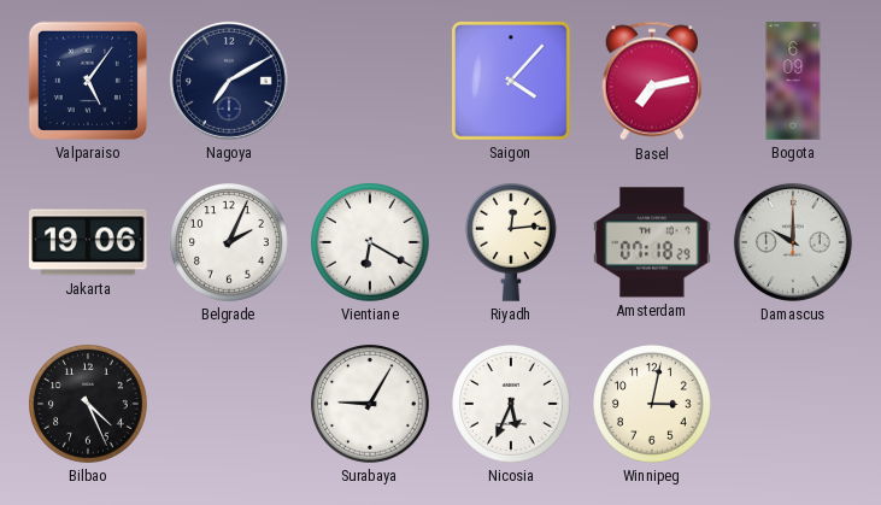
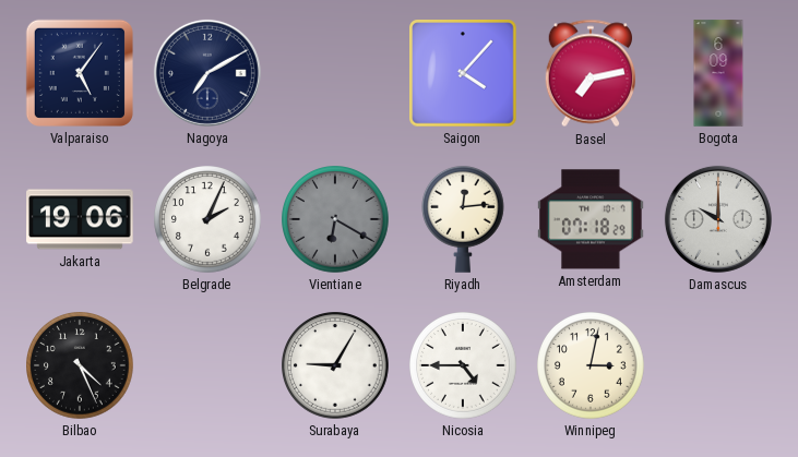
Vientiane dial: white -> grey
Nicosia: 5:34 -> 4:45
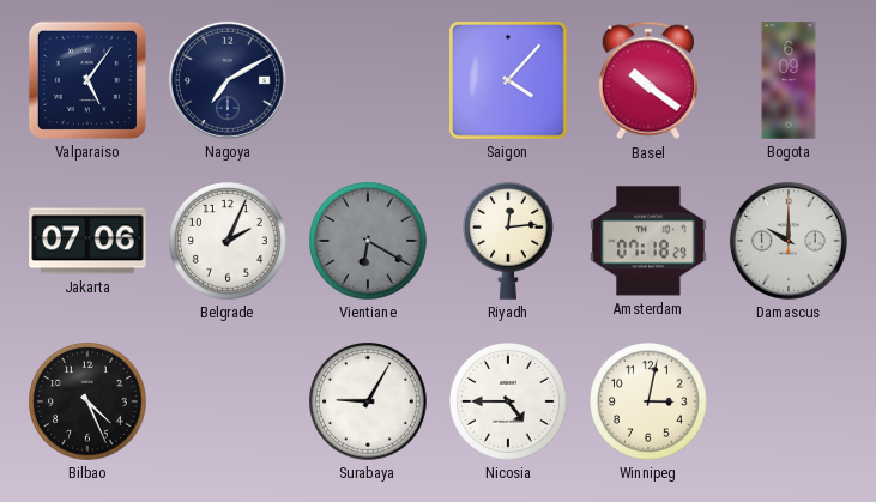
Basel: 7:13 -> 10:21
Jakarta: 19:06 -> 07:06
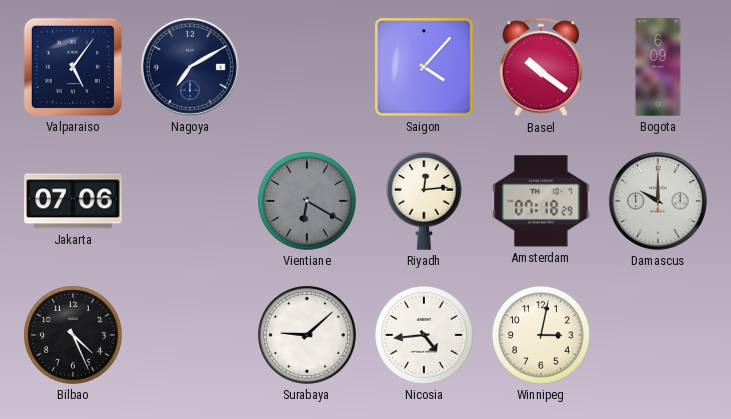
Belgrade: 2:04 -> none
Surabaya: 9:05 -> 9:08
Nicosia: 4:45 -> 4:44
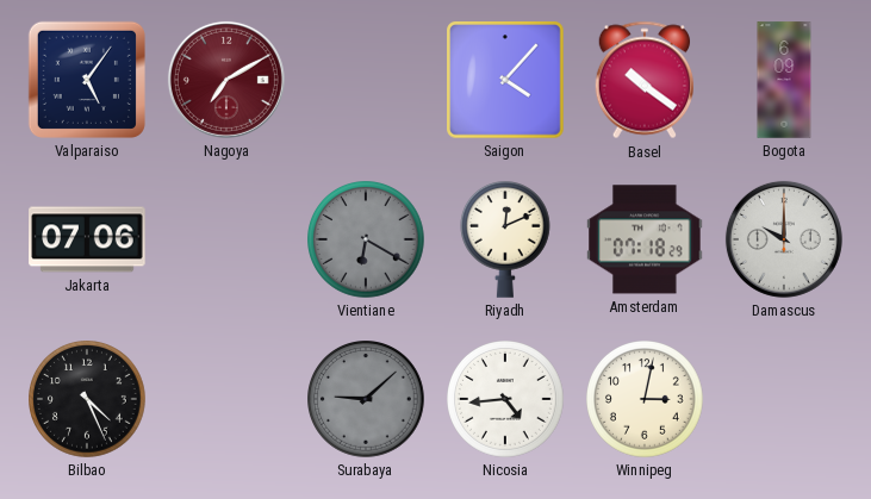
Nagoya dial: navy -> burgundy
Riyadh: 12:14 -> 12:11
Surabaya dial: white -> grey
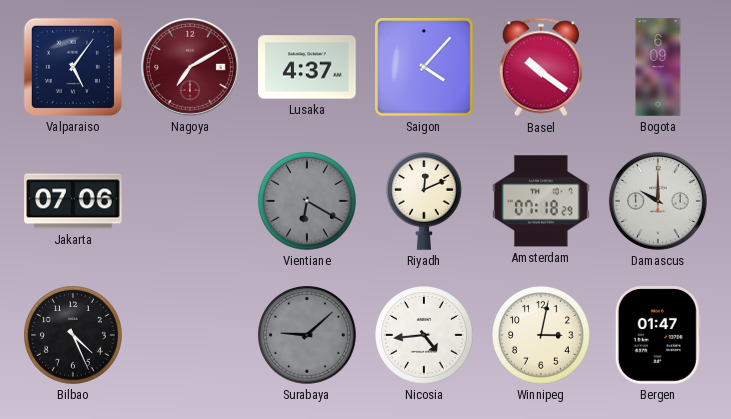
Lusaka: none -> 4:37
Bergen: none -> 01:47
